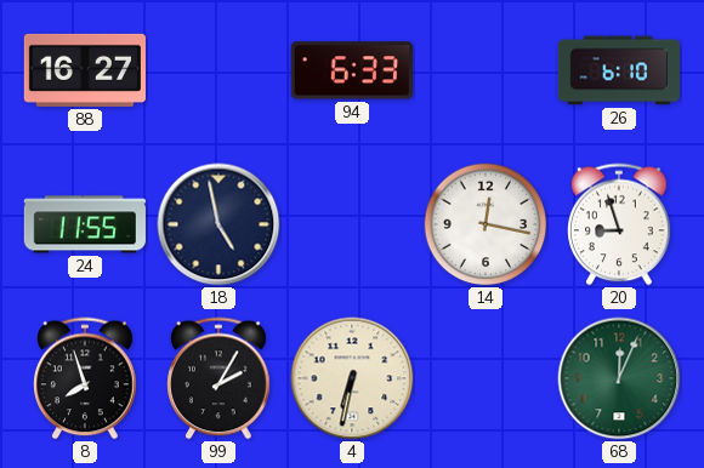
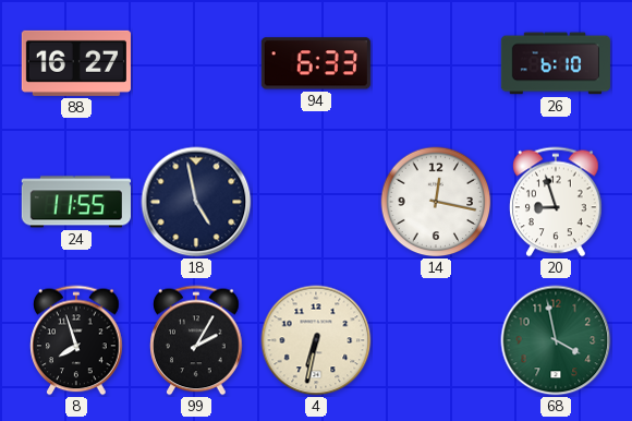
68: 12:04 -> 3:58
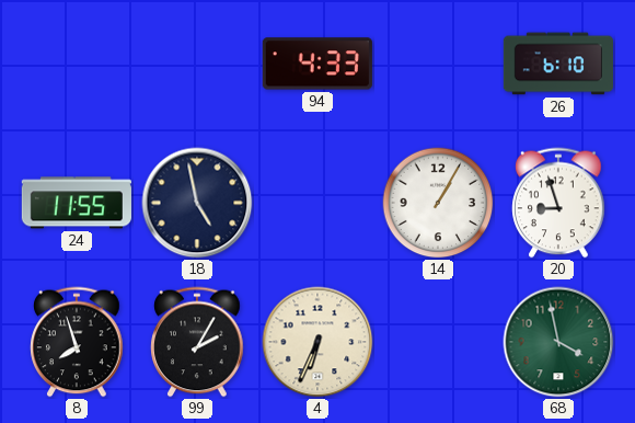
88: 16:27 -> none
94: 6:33 -> 4:33
14: 12:17 -> 1:05
4: 6:32 -> 6:34
